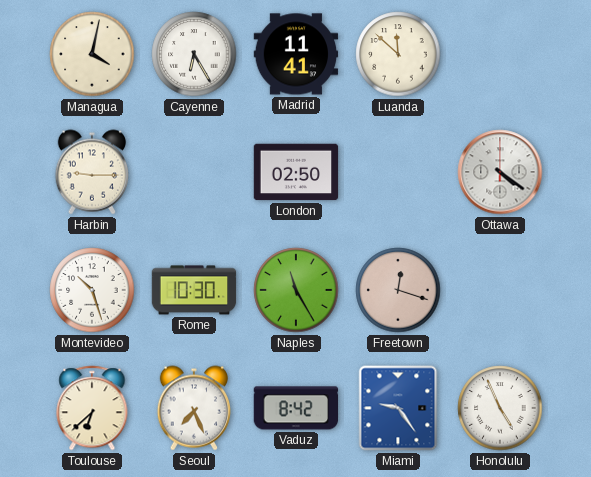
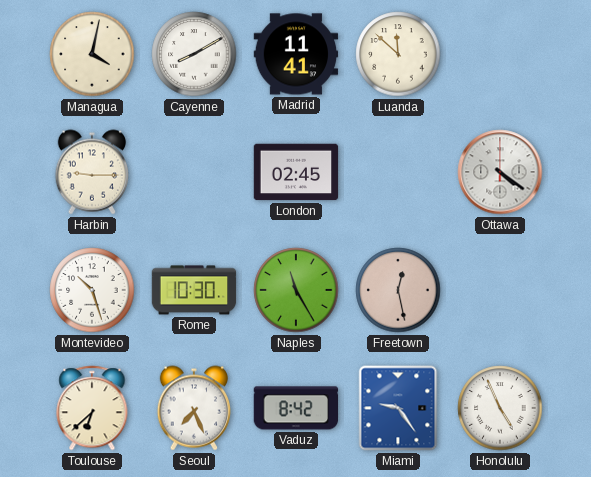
Cayenne: 6:25 -> 8:10
London: 02:50 -> 02:45
Freetown: 12:18 -> 12:28
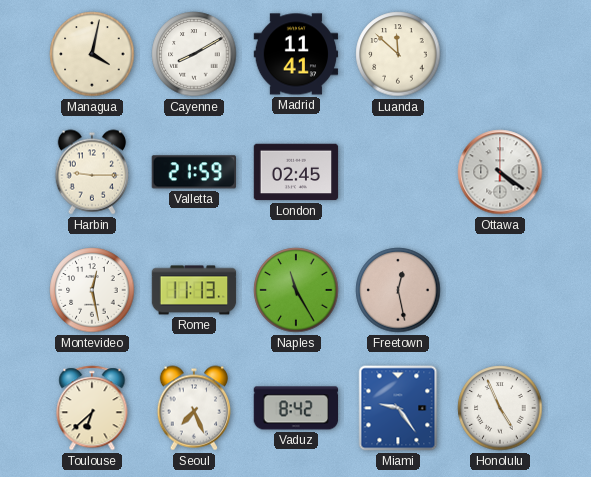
Valletta: none -> 21:59
Montevideo: 10:27 -> 12:28
Rome: 10:30 -> 11:13
